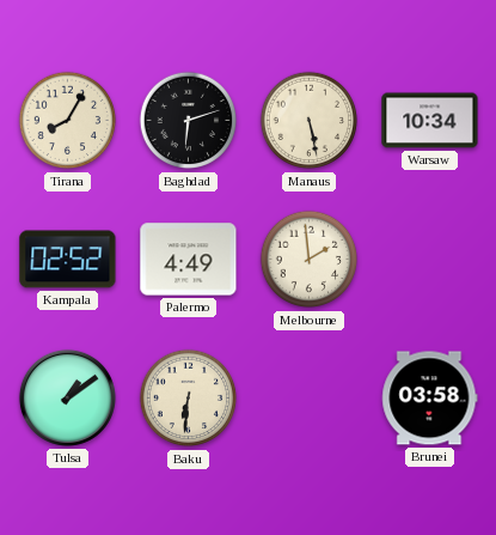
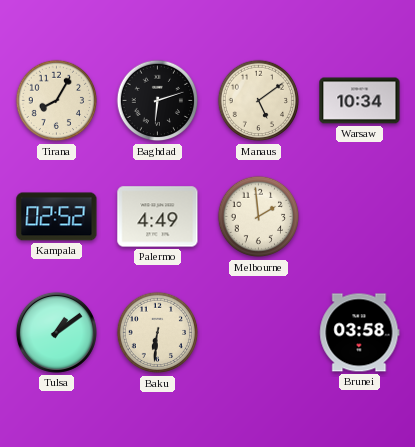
Manaus: 5:28 -> 5:09
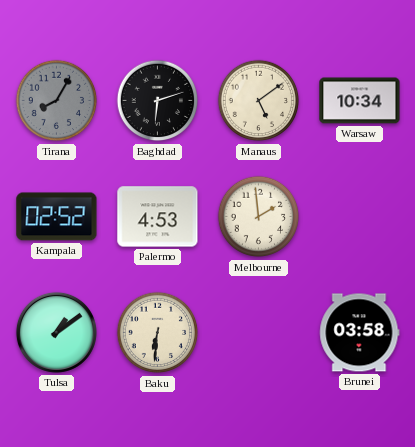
Tirana dial: cream -> grey
Palermo: 4:49 -> 4:53
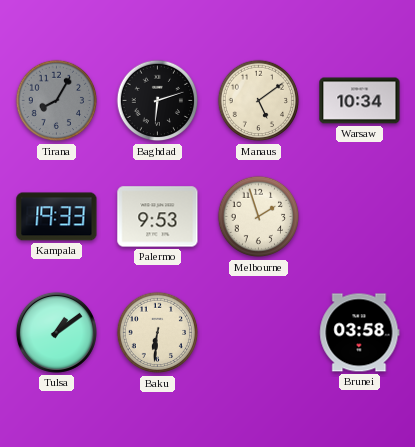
Kampala: 02:52 -> 19:33
Palermo: 4:53 -> 9:53
Melbourne: 1:59 -> 1:57
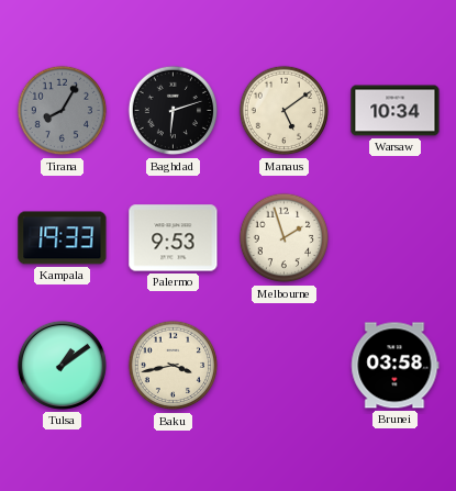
Baku: 6:31 -> 3:43
